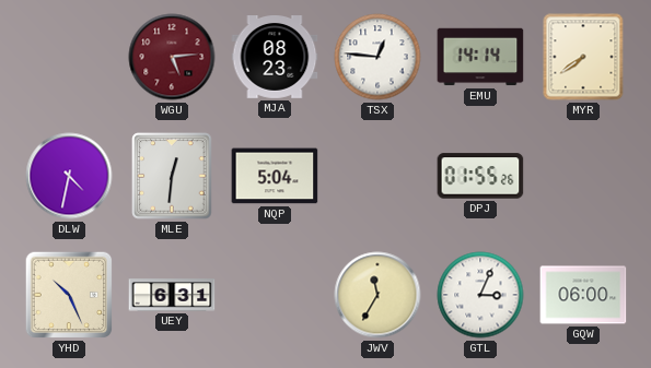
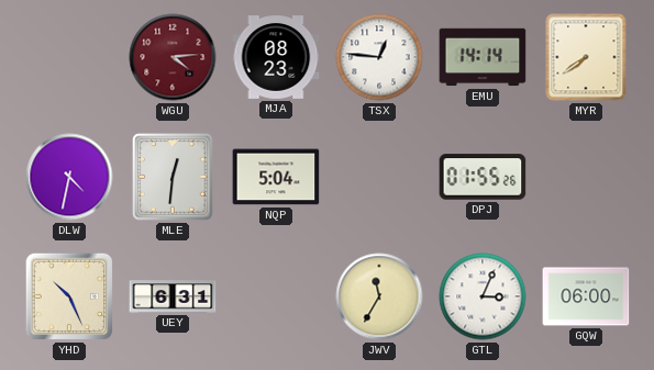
WGU: 5:14 -> 4:14
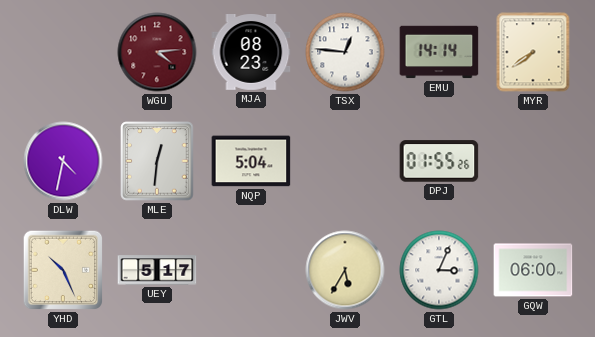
UEY: 6:31 -> 5:17
JWV: 11:35 -> 5:35
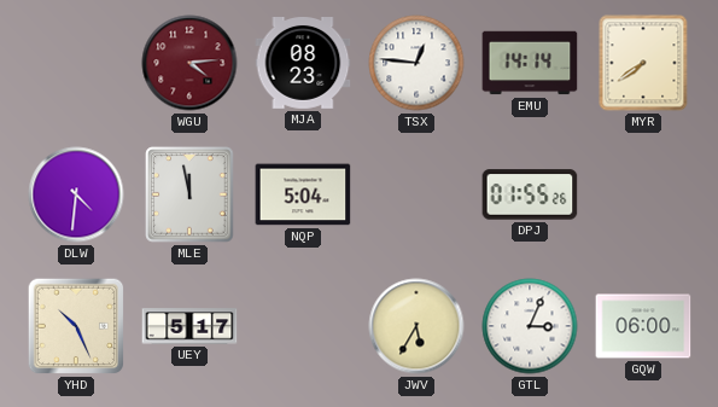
DLW: 4:32 -> 4:31
MLE: 12:31 -> 11:58
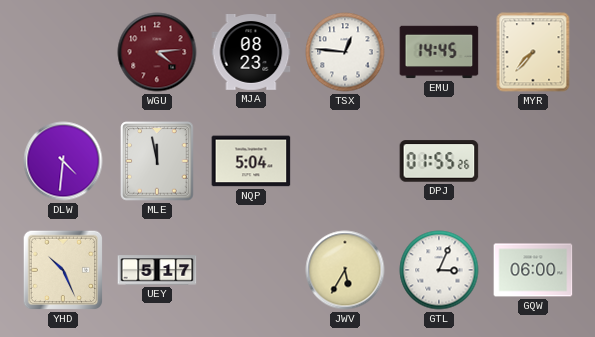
EMU: 14:14 -> 14:45
MYR: 7:39 -> 7:37
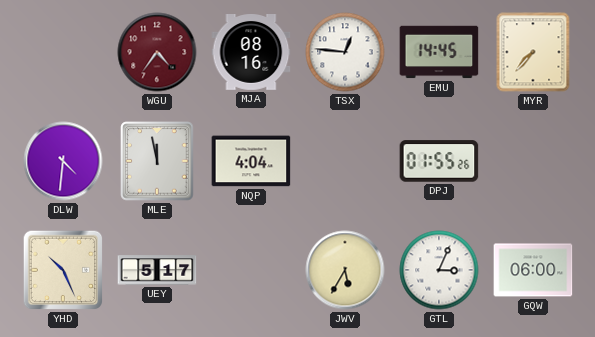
WGU: 4:14 -> 4:36
MJA: 08:23 -> 08:16
NQP: 5:04 -> 4:04
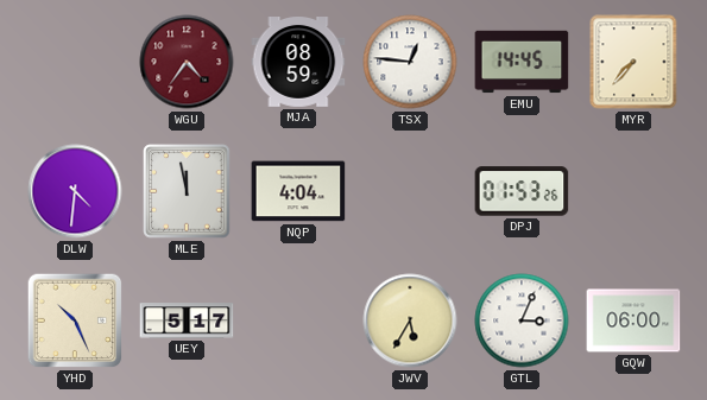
MJA: 08:16 -> 08:59
DPJ: 01:55 -> 01:53
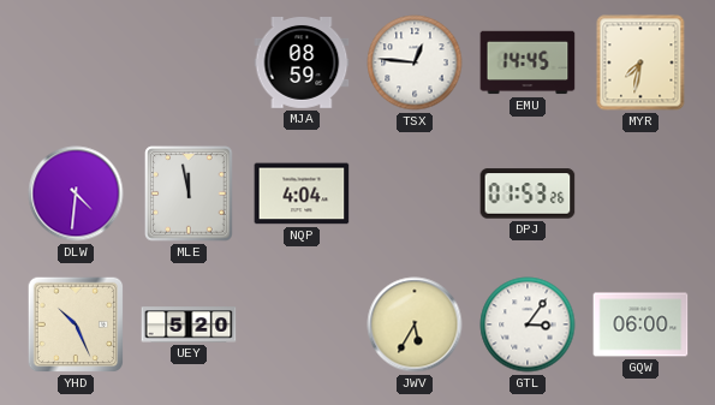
WGU: 4:36 -> none
MYR: 7:37 -> 7:32
UEY: 5:17 -> 5:20
GTL: 3:04 -> 3:06
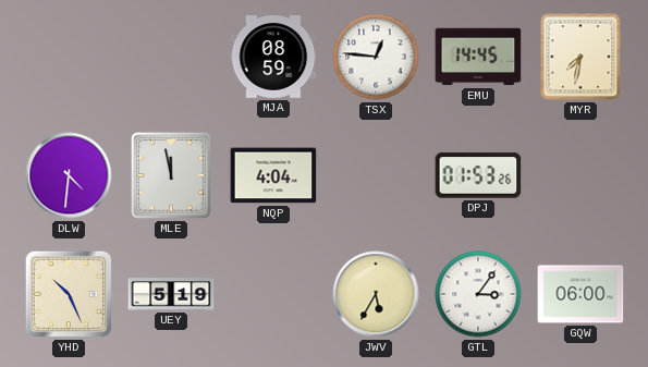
UEY: 5:20 -> 5:19
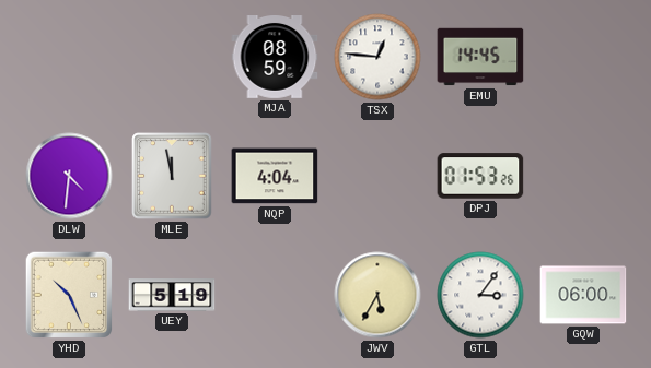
MYR: 7:32 -> none
